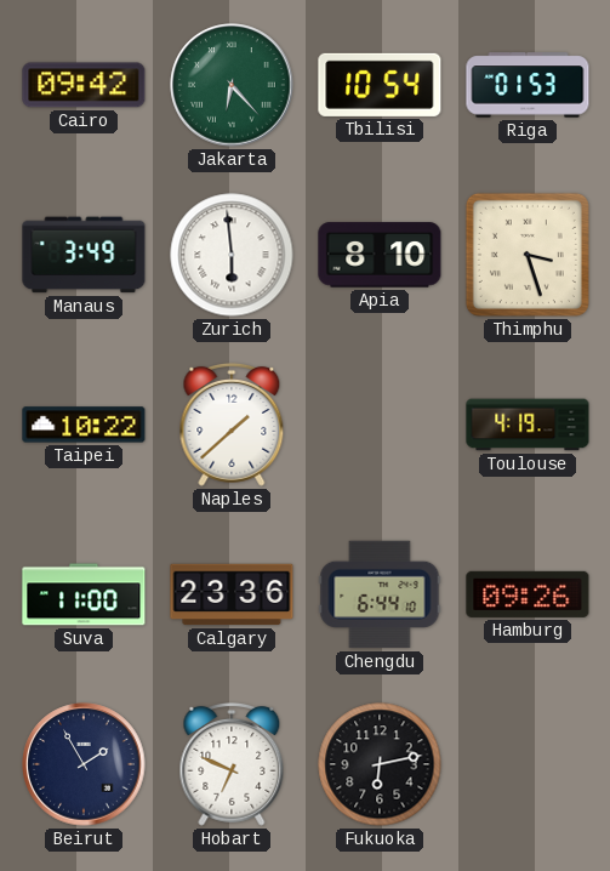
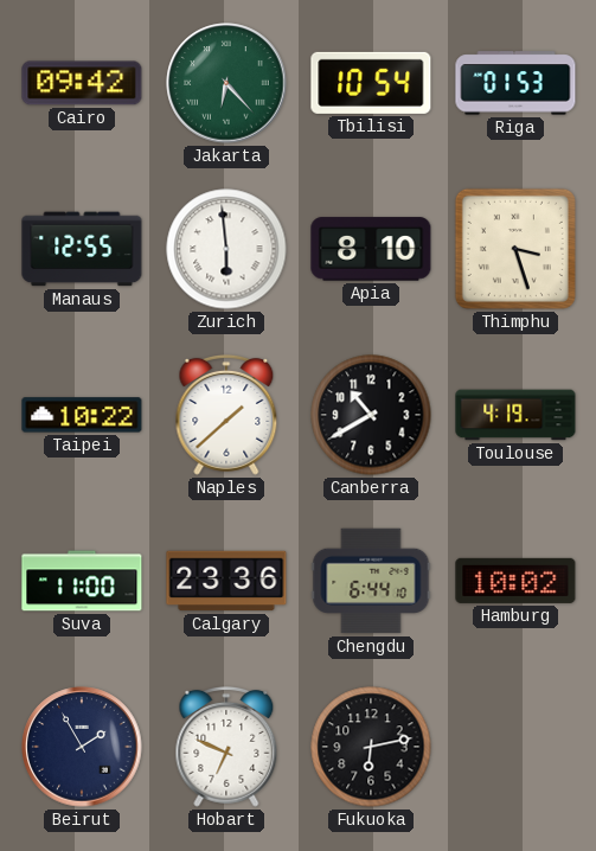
Manaus: 3:49 -> 12:55
Canberra: none -> 10:40
Hamburg: 09:26 -> 10:02
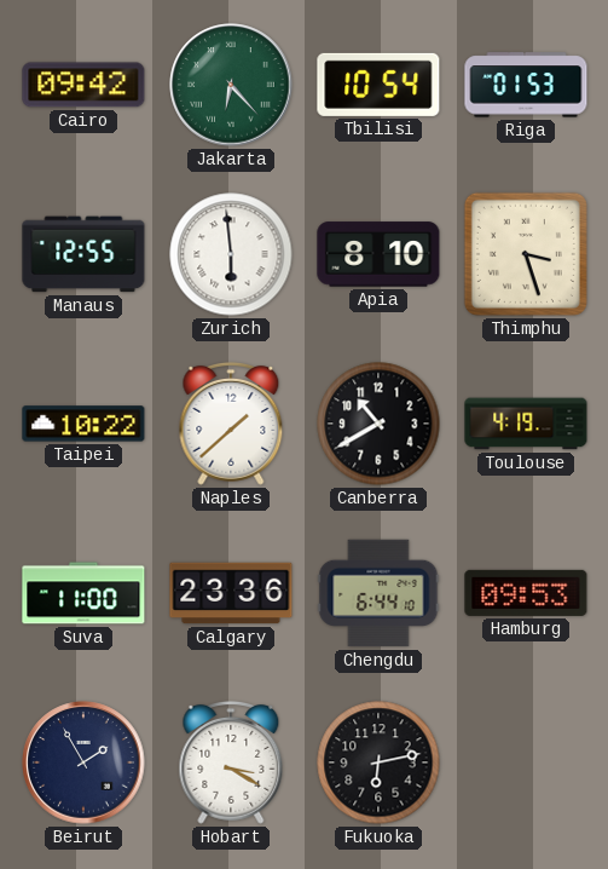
Hamburg: 10:02 -> 09:53
Hobart: 6:49 -> 3:20
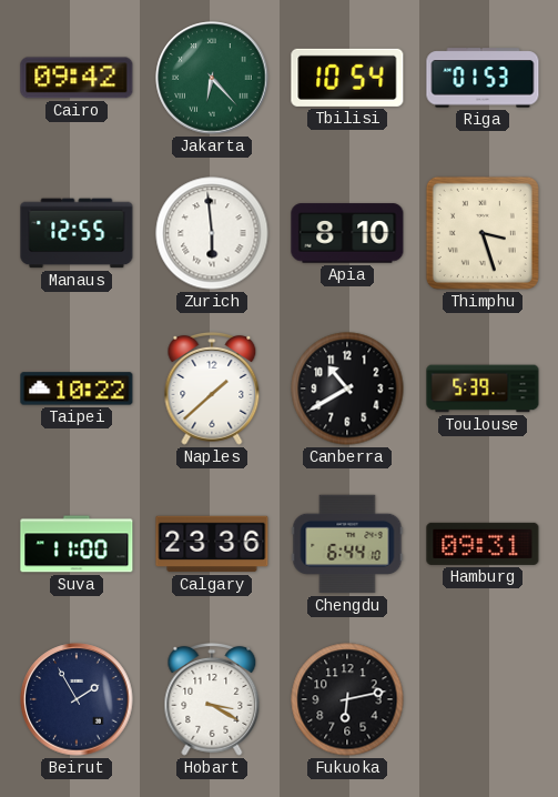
Toulouse: 4:19 -> 5:39
Hamburg: 09:53 -> 09:31
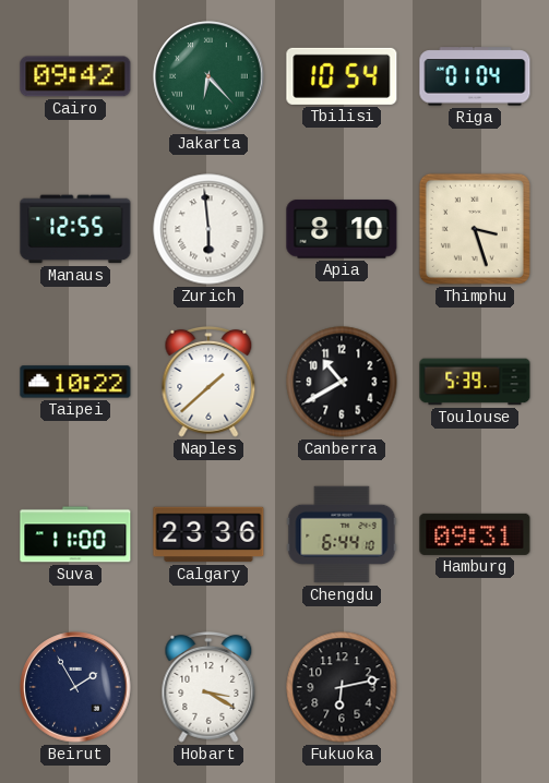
Riga: 01:53 -> 01:04
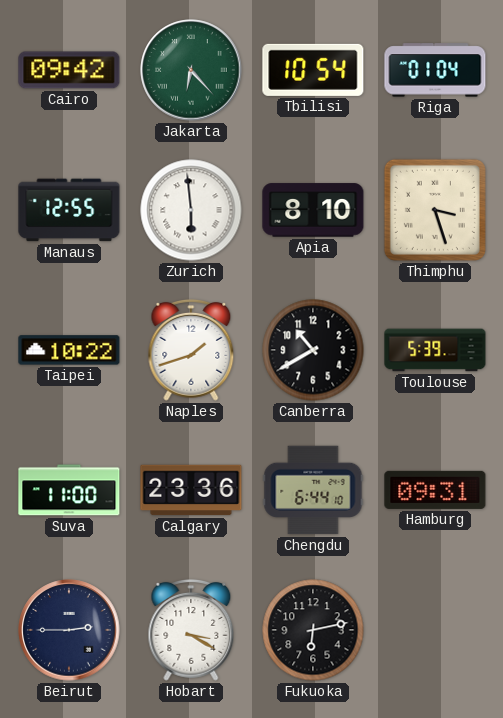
Naples: 1:38 -> 1:42
Beirut: 1:55 -> 2:45
